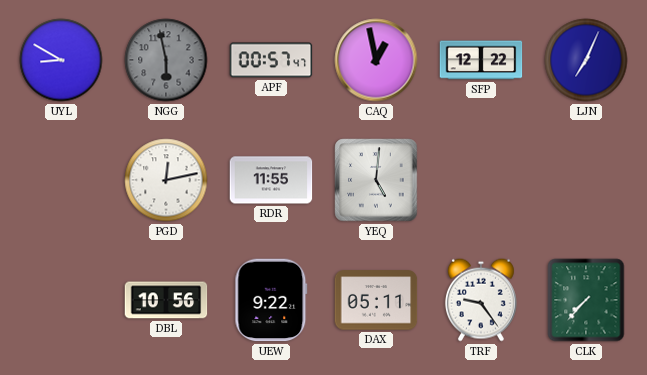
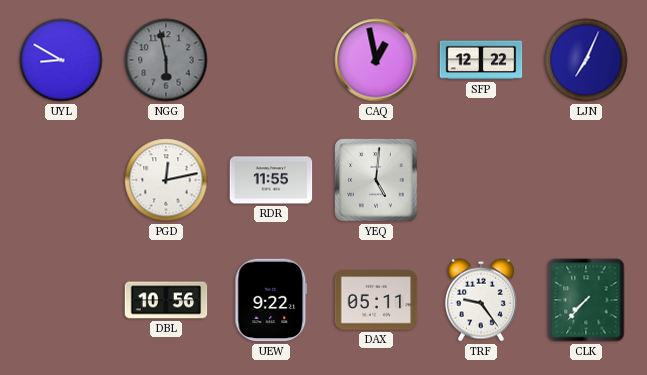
APF: 00:57 -> none
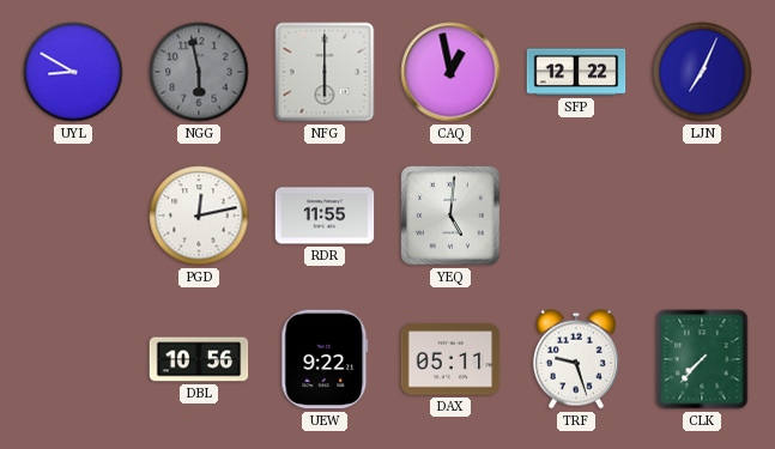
NFG: none -> 6:00
TRF: 9:24 -> 9:27
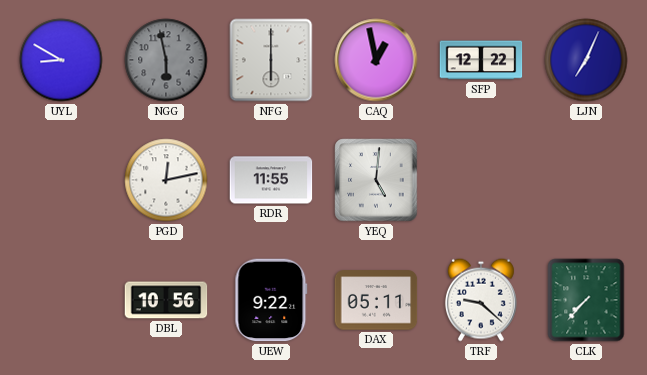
TRF: 9:27 -> 9:22
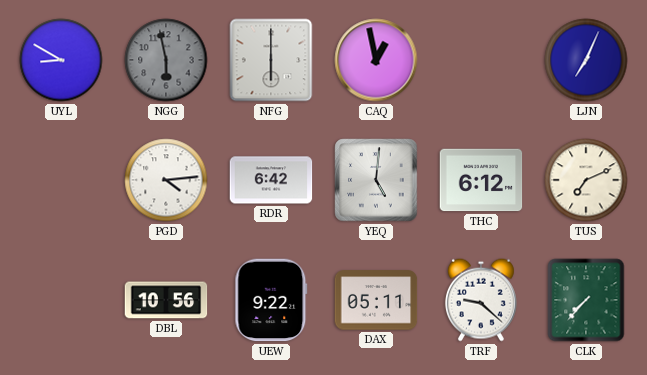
SFP: 12:22 -> none
PGD: 12:13 -> 4:14
RDR: 11:55 -> 6:42
THC: none -> 6:12
TUS: none -> 7:11
